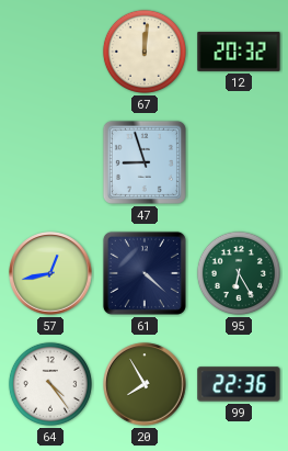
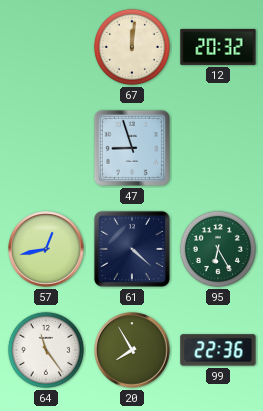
64: 4:24 -> 11:24
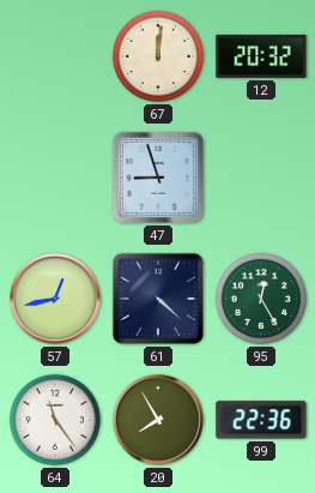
95: 6:25 -> 12:25
